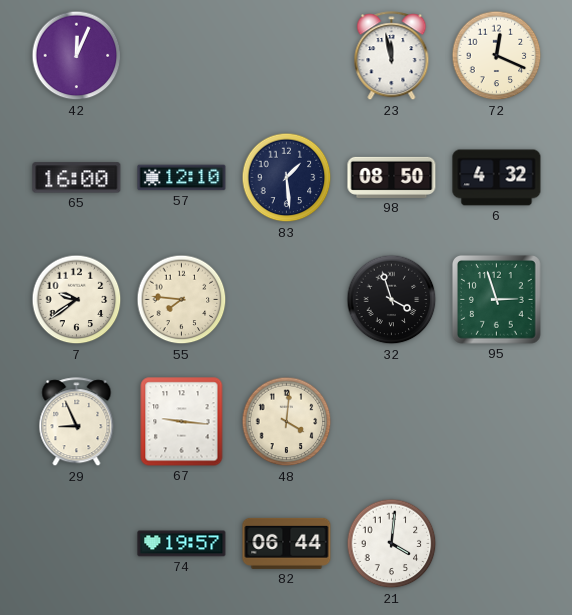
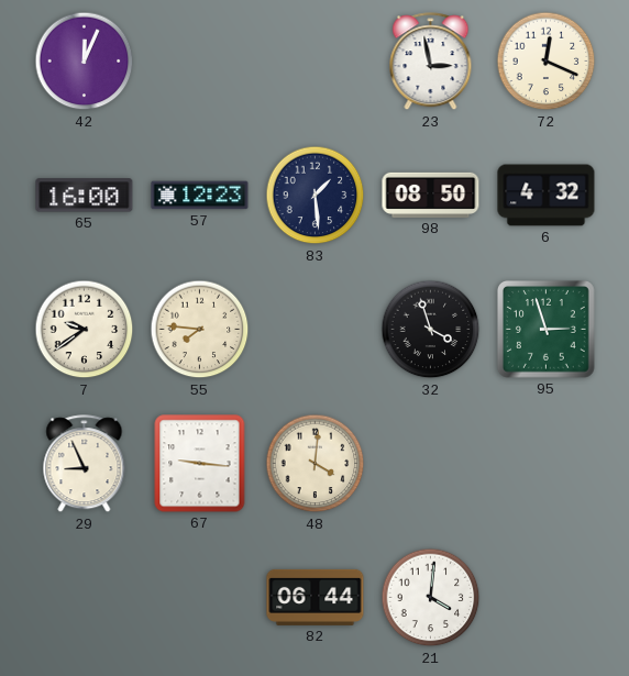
23: 11:58 -> 2:58
57: 12:10 -> 12:23
74: 19:57 -> none
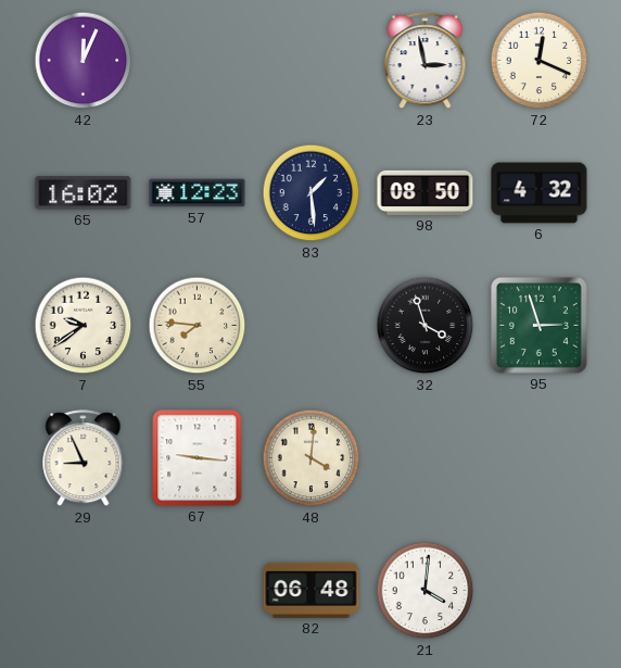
65: 16:00 -> 16:02
82: 06:44 -> 06:48
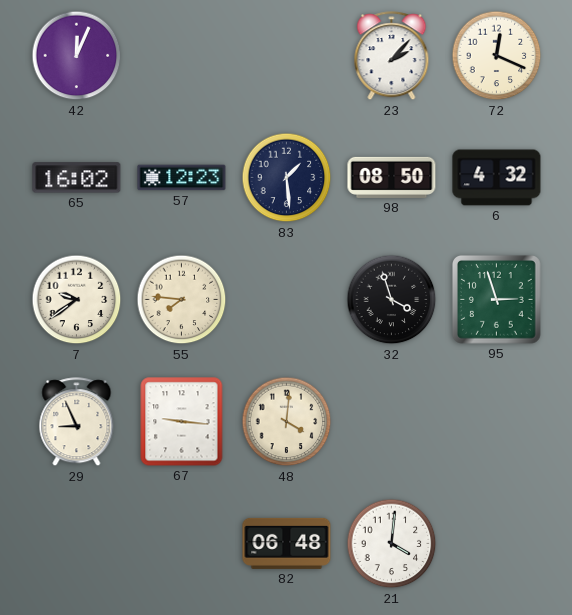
23: 2:58 -> 2:07
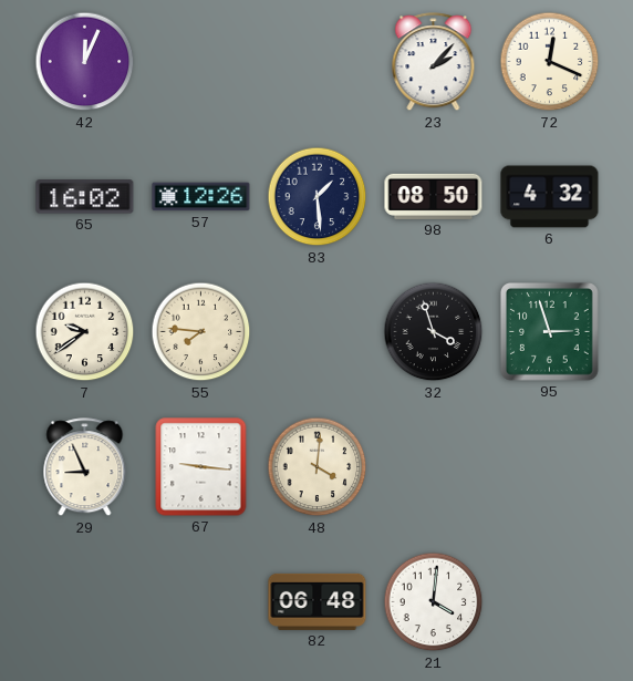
57: 12:23 -> 12:26
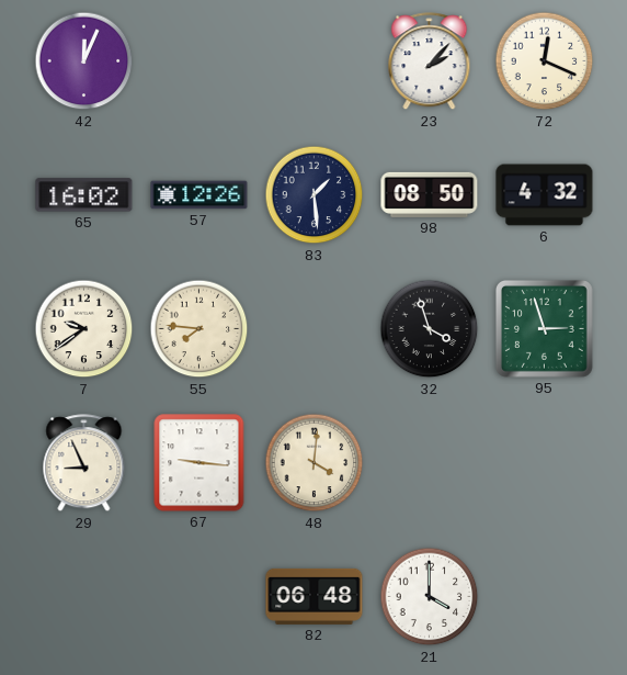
21: 4:01 -> 4:00
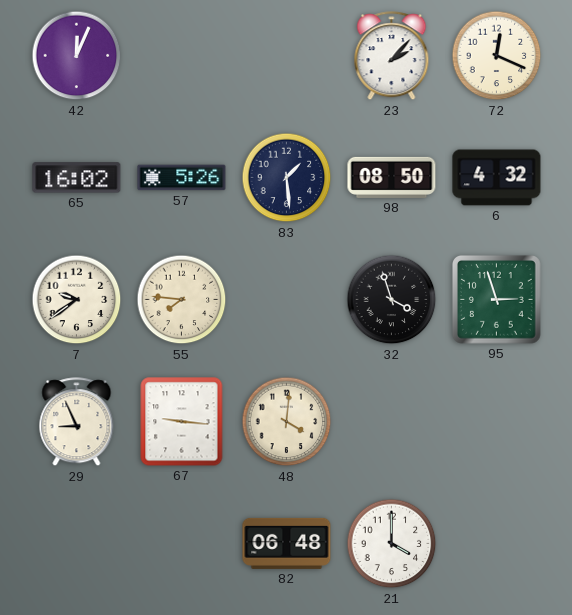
57: 12:26 -> 5:26
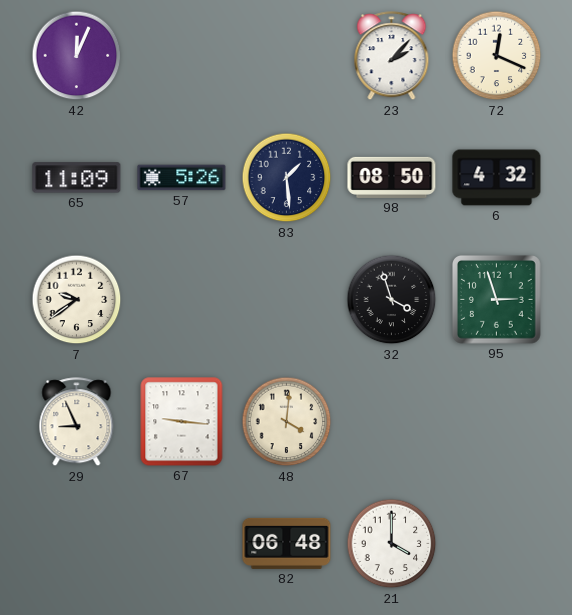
65: 16:02 -> 11:09
55: 7:46 -> none
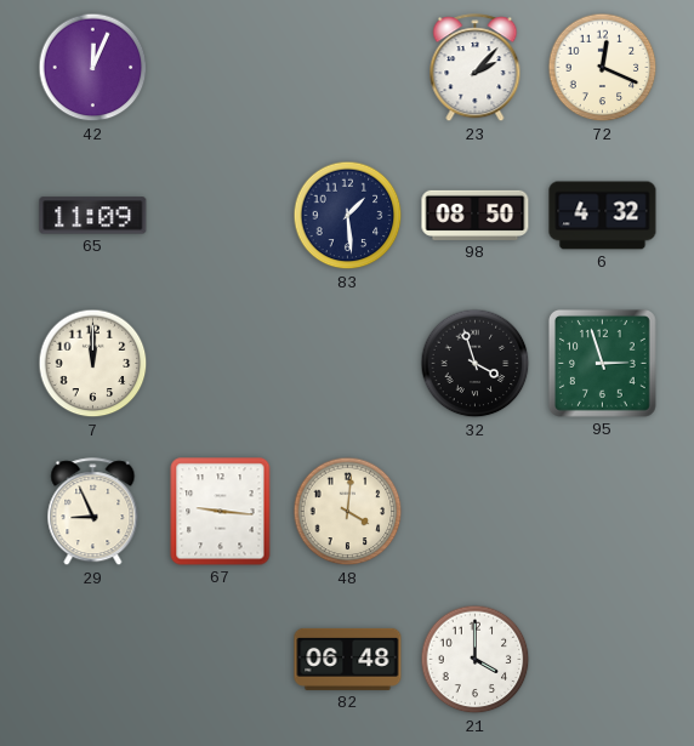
57: 5:26 -> none
7: 9:39 -> 12:00
